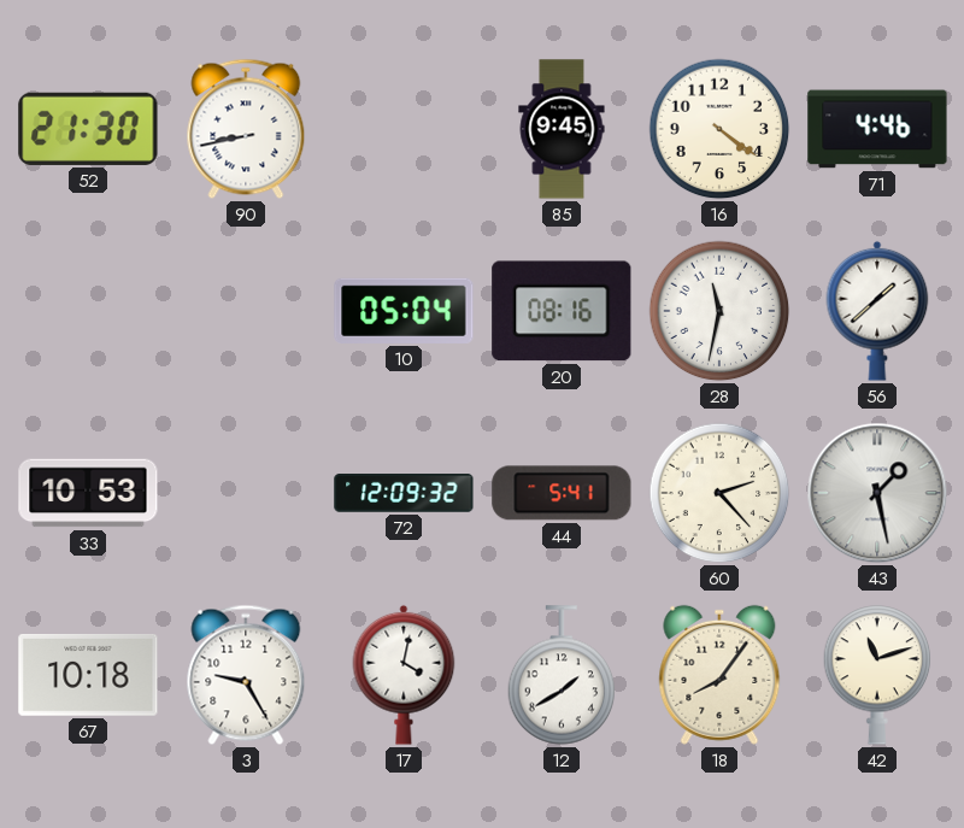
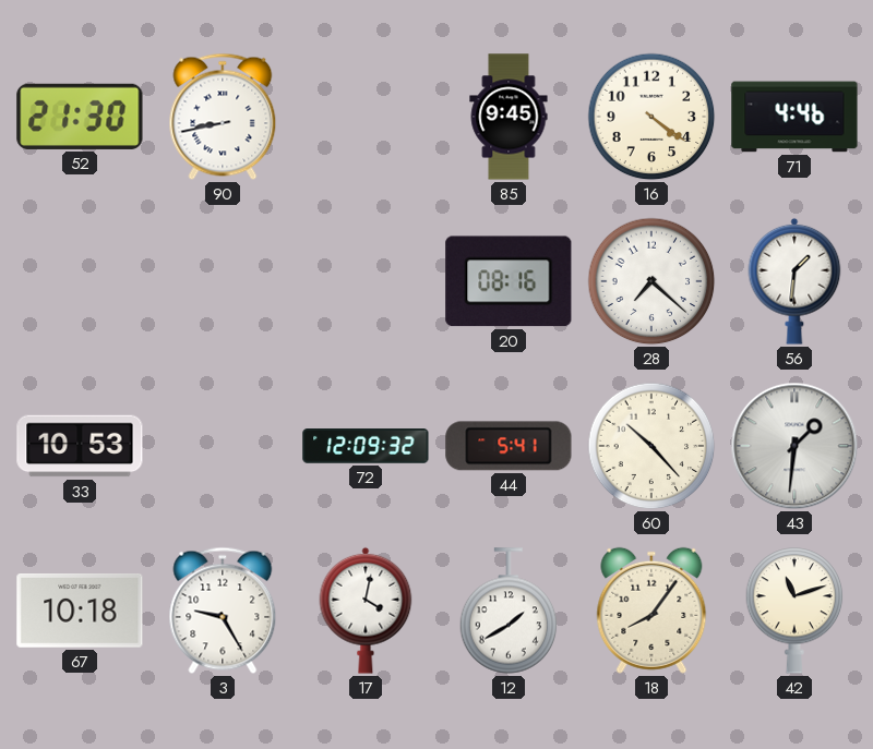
10: 05:04 -> none
28: 11:32 -> 7:22
56: 1:38 -> 1:31
60: 2:23 -> 10:23
43: 1:28 -> 1:31
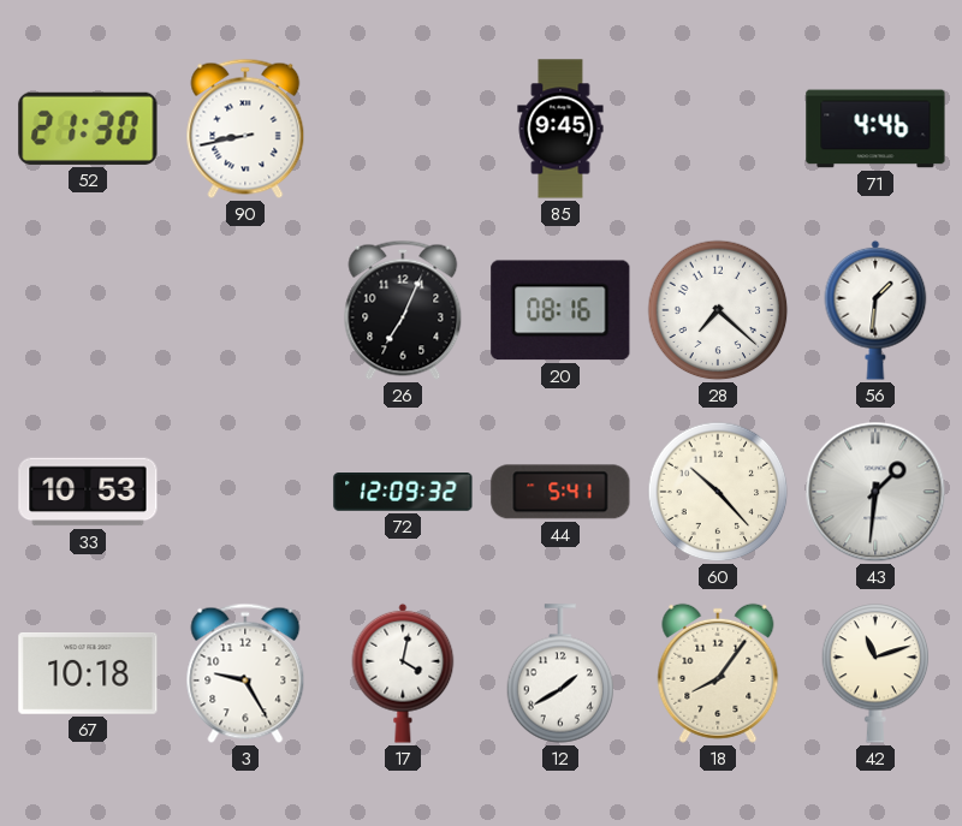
16: 4:21 -> none
26: none -> 7:04
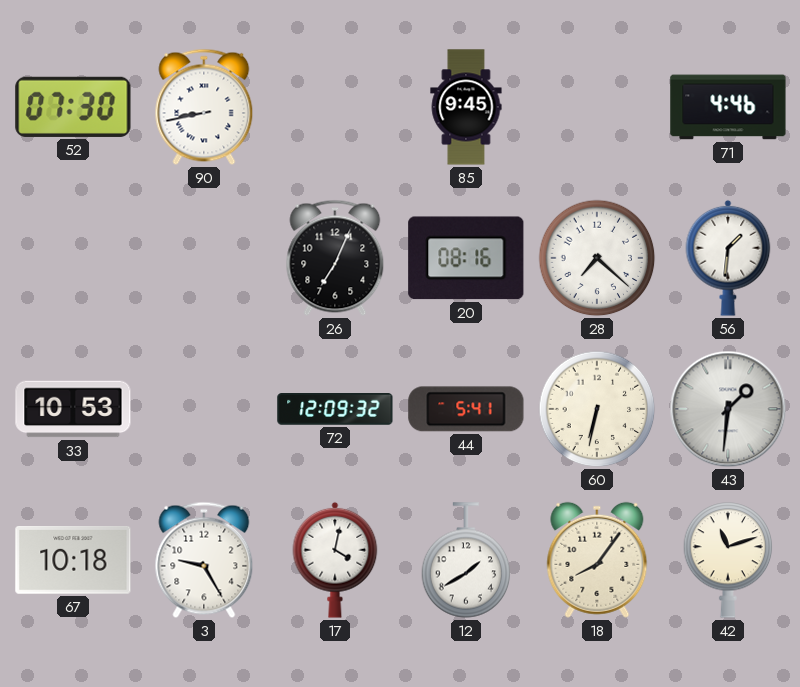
52: 21:30 -> 07:30
60: 10:23 -> 6:32
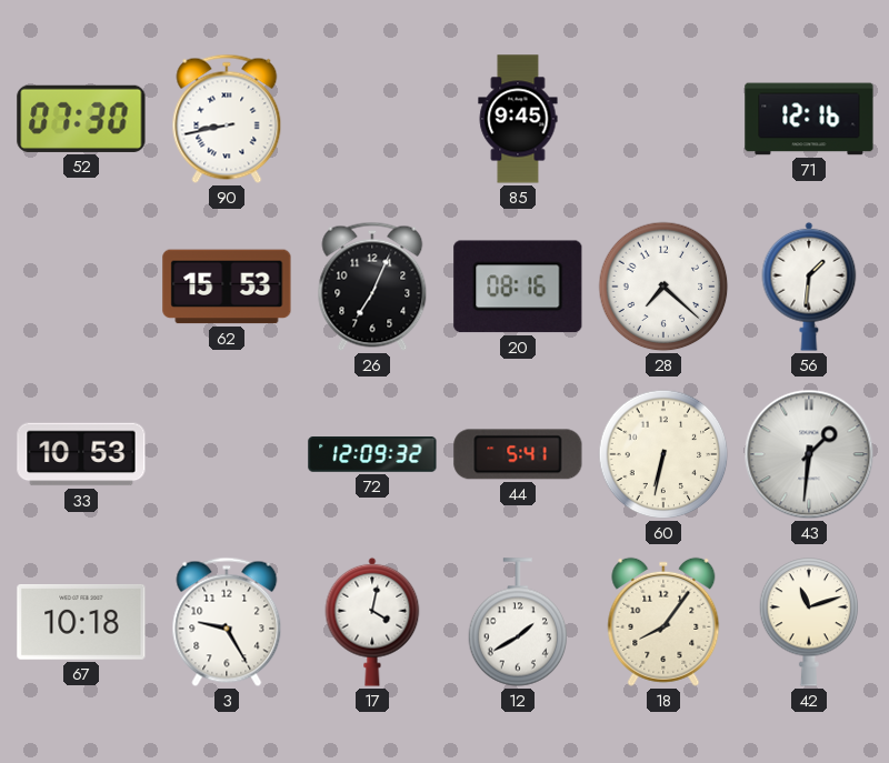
71: 4:46 -> 12:16
62: none -> 15:53
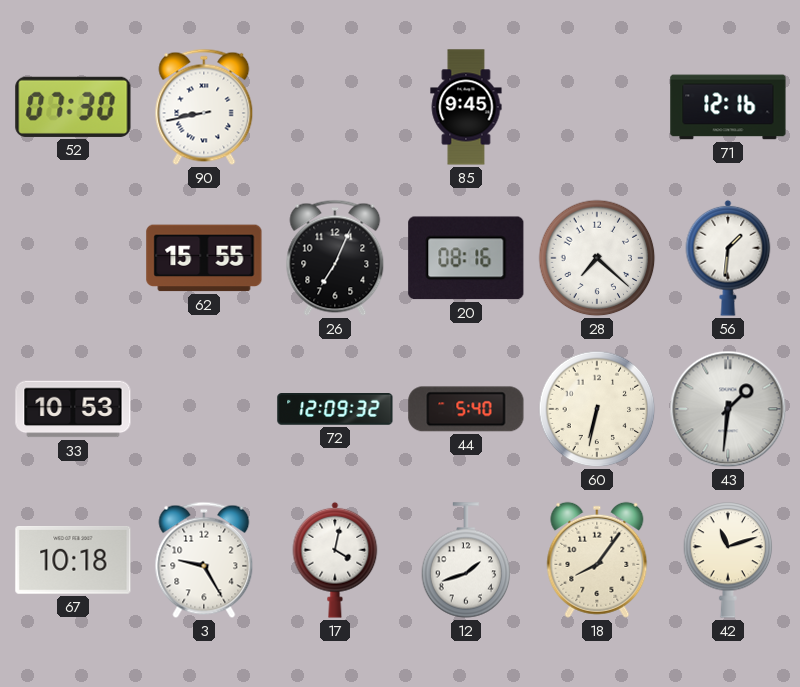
62: 15:53 -> 15:55
44: 5:41 -> 5:40
12: 1:40 -> 1:42
